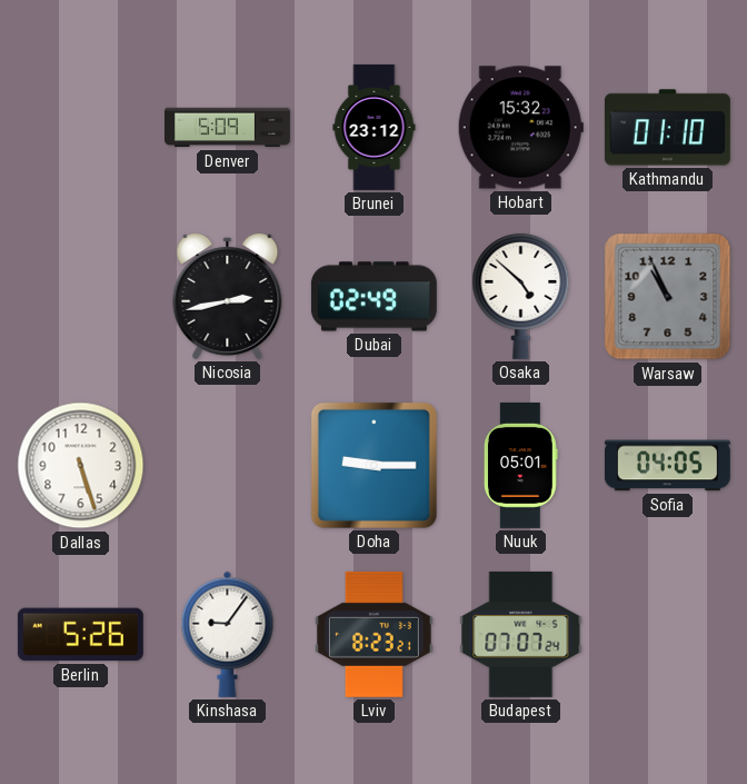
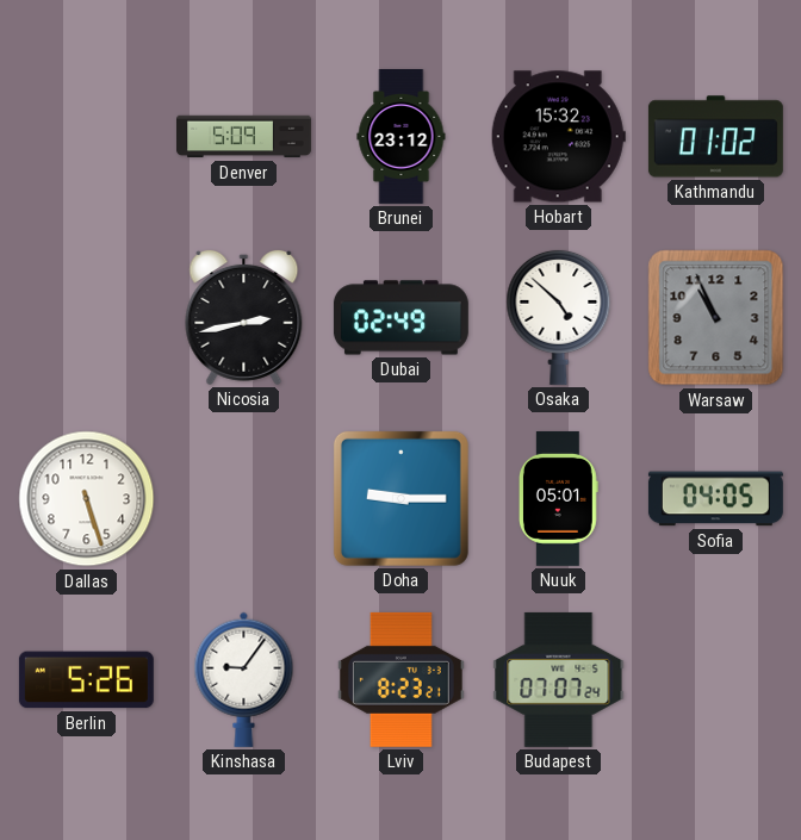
Kathmandu: 01:10 -> 01:02
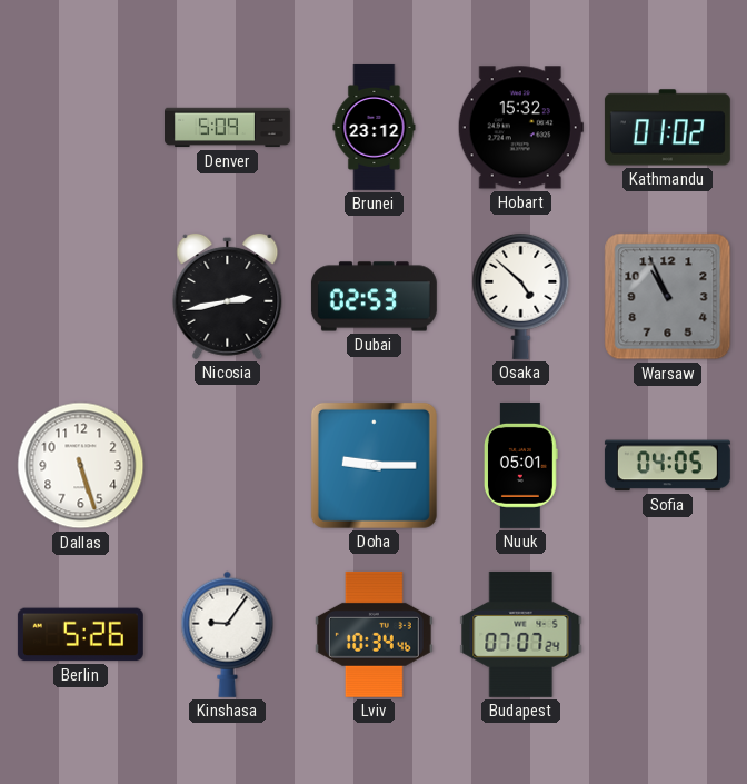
Dubai: 02:49 -> 02:53
Lviv: 8:23 -> 10:34
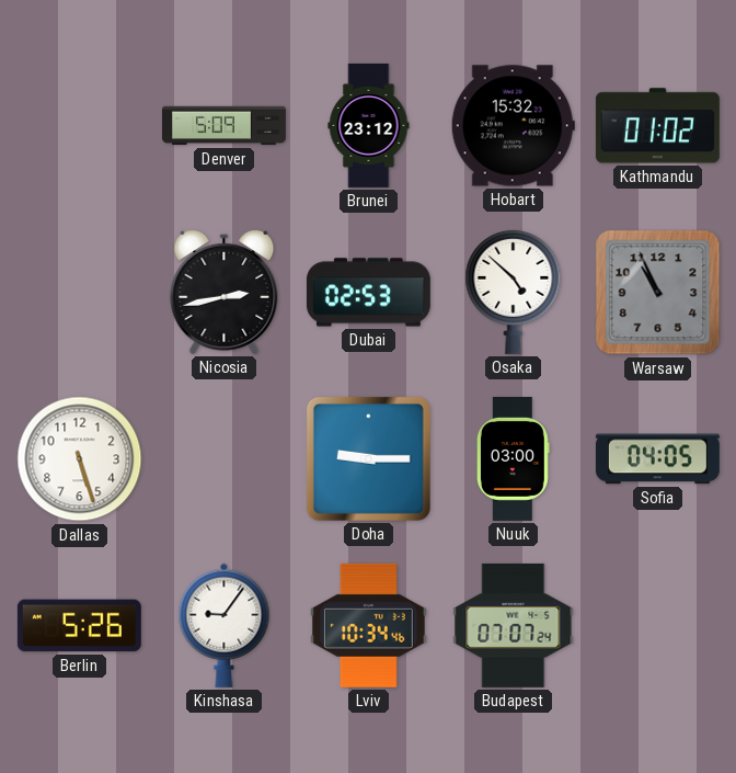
Nuuk: 05:01 -> 03:00
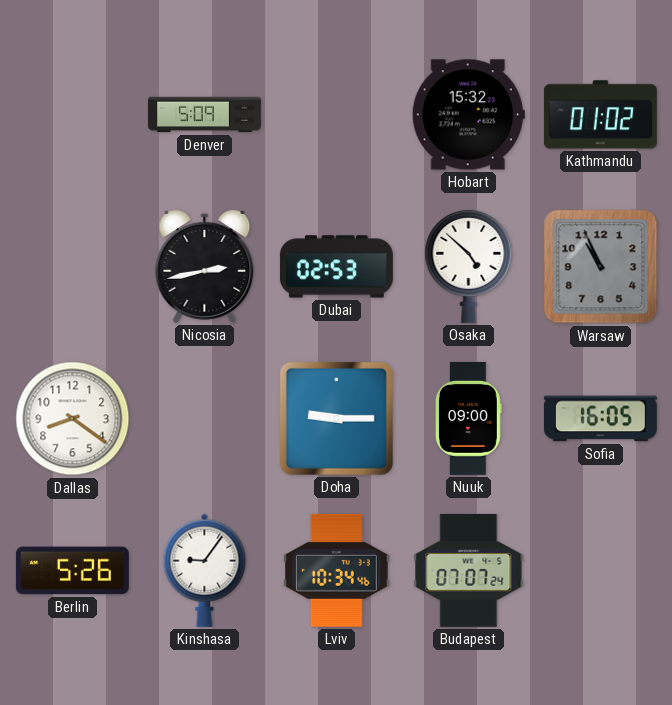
Brunei: 23:12 -> none
Dallas: 5:27 -> 8:21
Nuuk: 03:00 -> 09:00
Sofia: 04:05 -> 16:05
